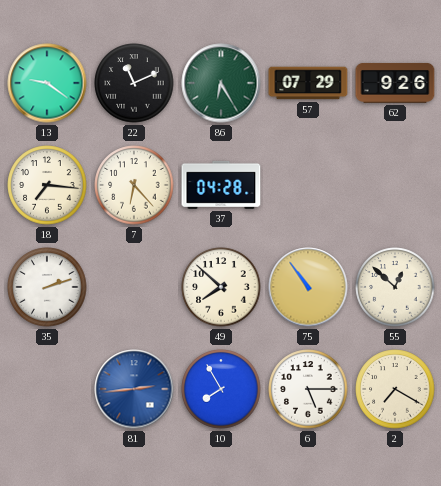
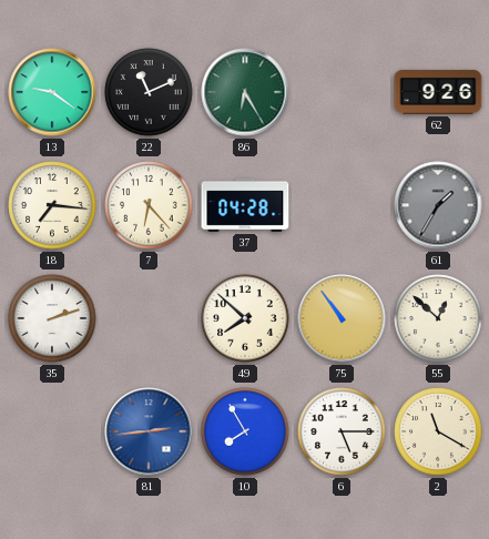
57: 07:29 -> none
61: none -> 1:35
2: 7:20 -> 11:20
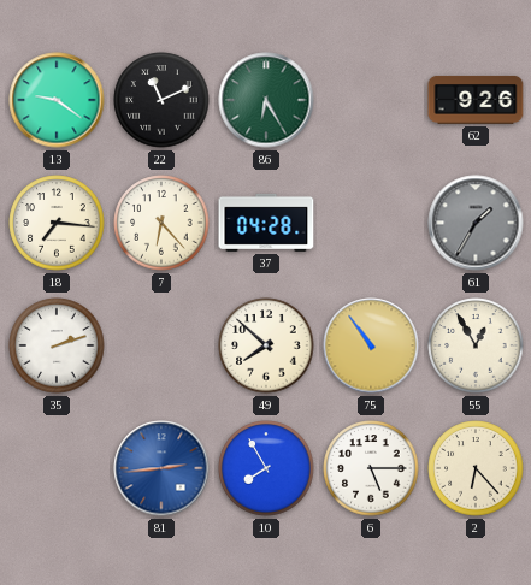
55: 12:52 -> 12:55
2: 11:20 -> 6:23
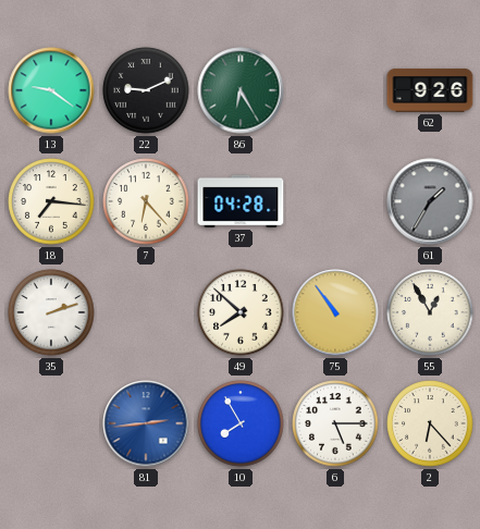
22: 11:11 -> 9:11
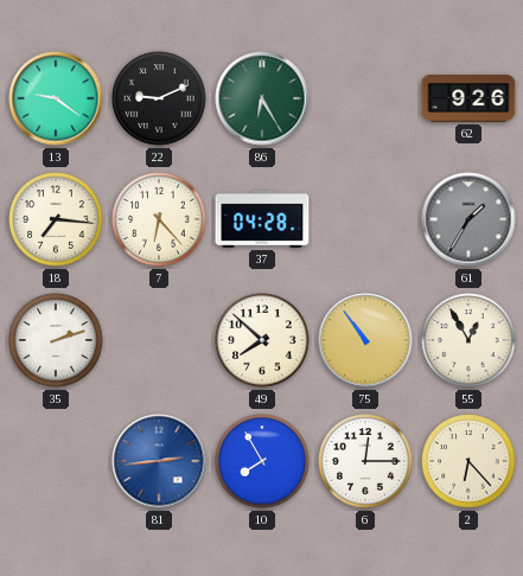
6: 5:15 -> 12:15
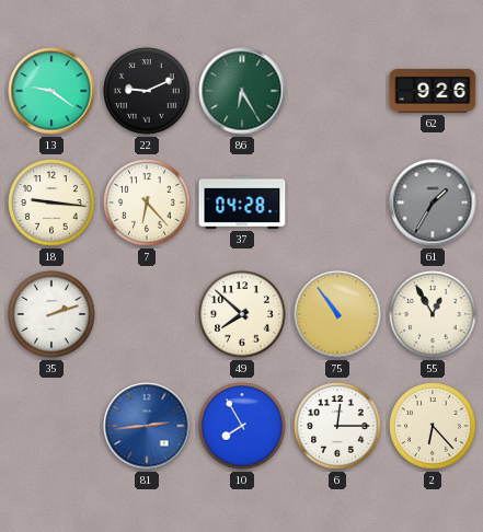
18: 7:16 -> 9:16
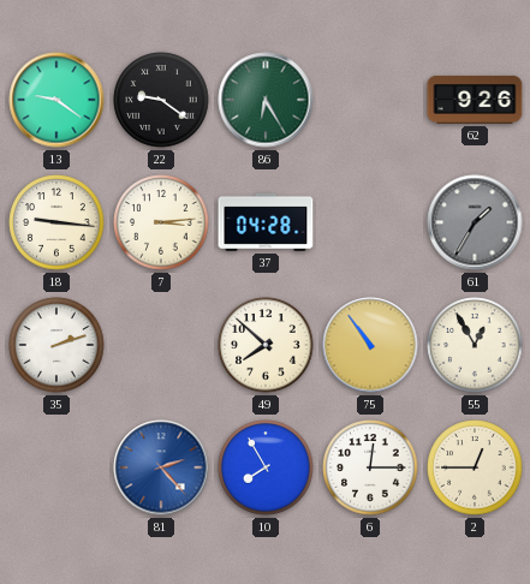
22: 9:11 -> 9:21
7: 6:23 -> 3:14
81: 2:44 -> 2:23
2: 6:23 -> 12:45
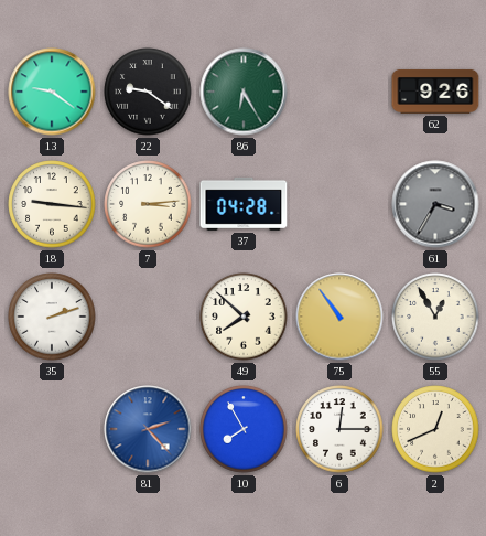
61: 1:35 -> 3:35
2: 12:45 -> 12:41
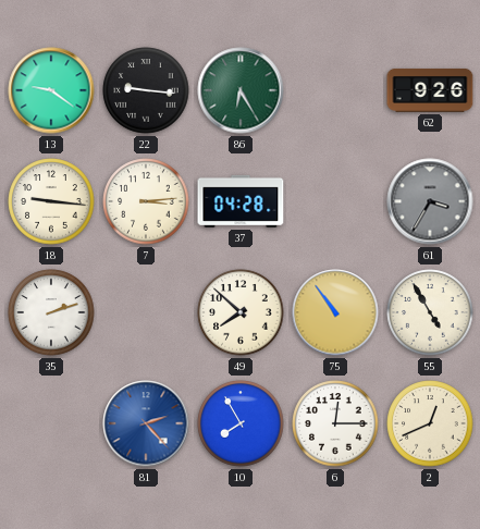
22: 9:21 -> 9:16
55: 12:55 -> 4:55
